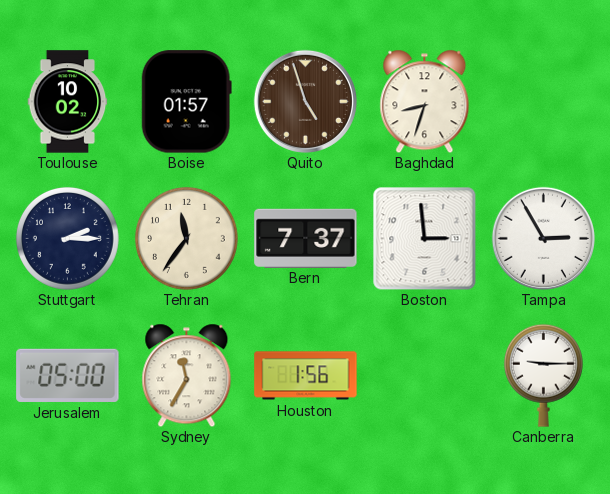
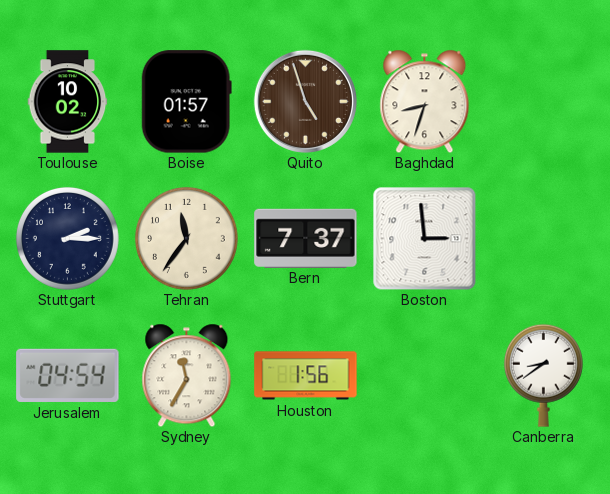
Tampa: 2:55 -> none
Jerusalem: 05:00 -> 04:54
Canberra: 9:15 -> 8:39
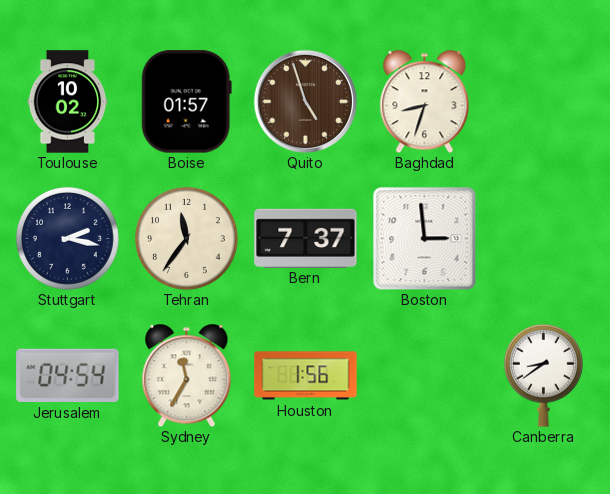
Stuttgart: 2:15 -> 2:17
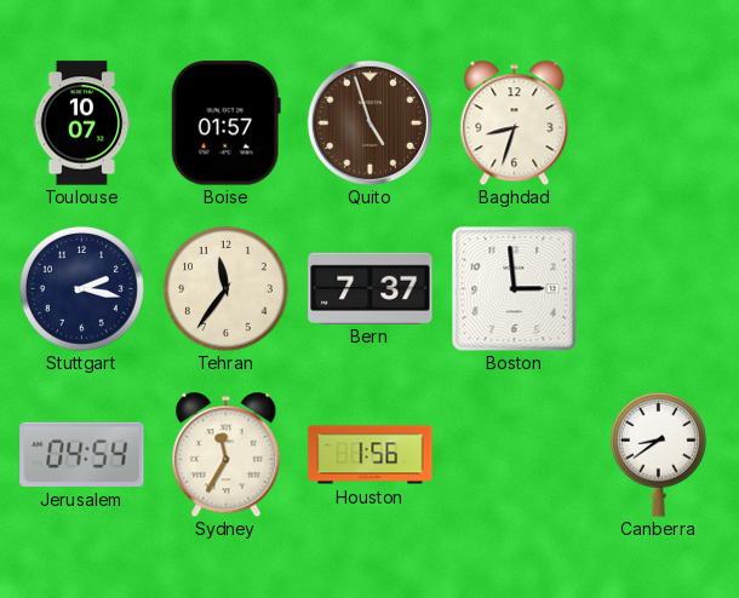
Toulouse: 10:02 -> 10:07
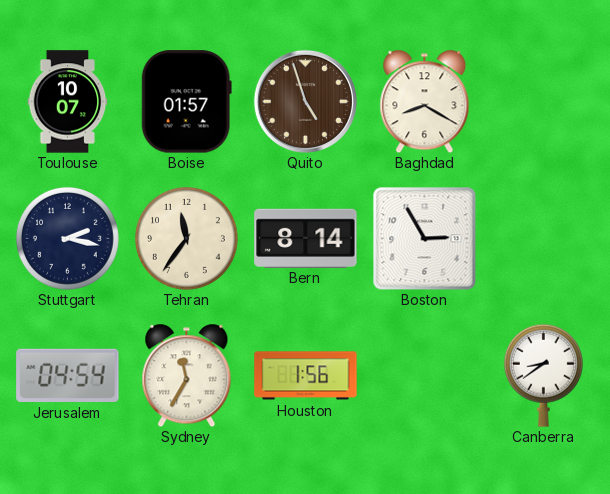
Baghdad: 8:33 -> 8:20
Bern: 7:37 -> 8:14
Boston: 2:59 -> 2:55
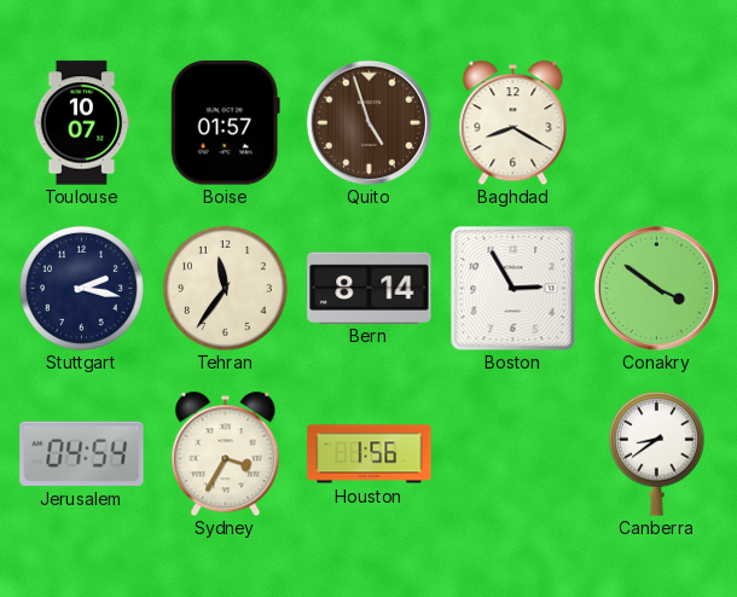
Conakry: none -> 3:51
Sydney: 11:35 -> 3:35
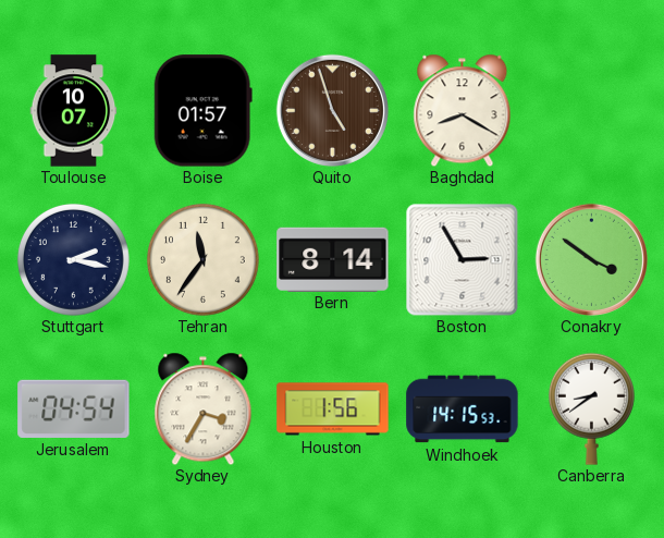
Windhoek: none -> 14:15
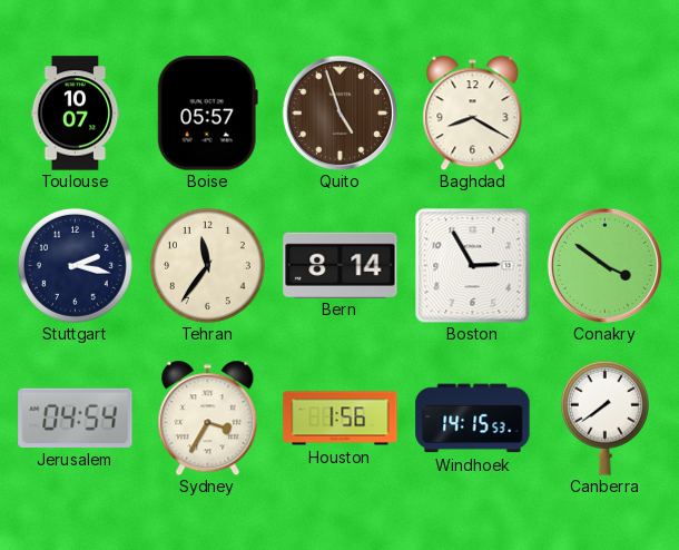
Boise: 01:57 -> 05:57
Canberra: 8:39 -> 7:39
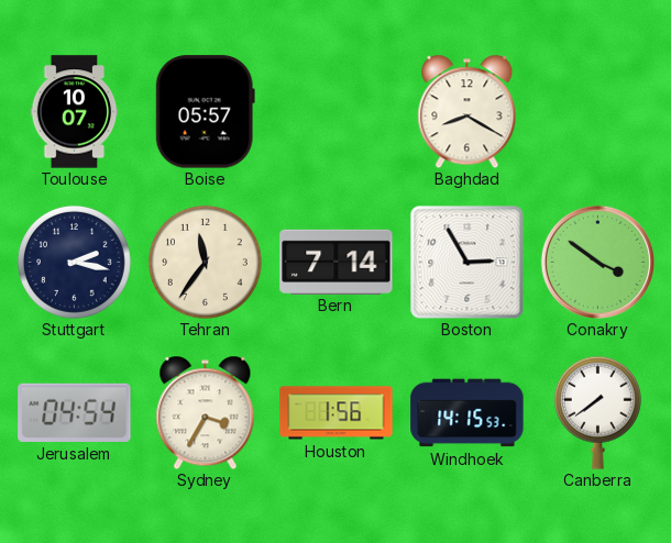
Quito: 4:57 -> none
Bern: 8:14 -> 7:14
